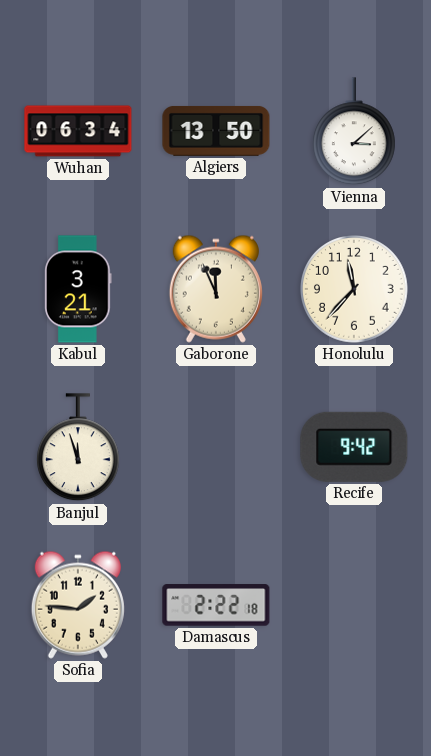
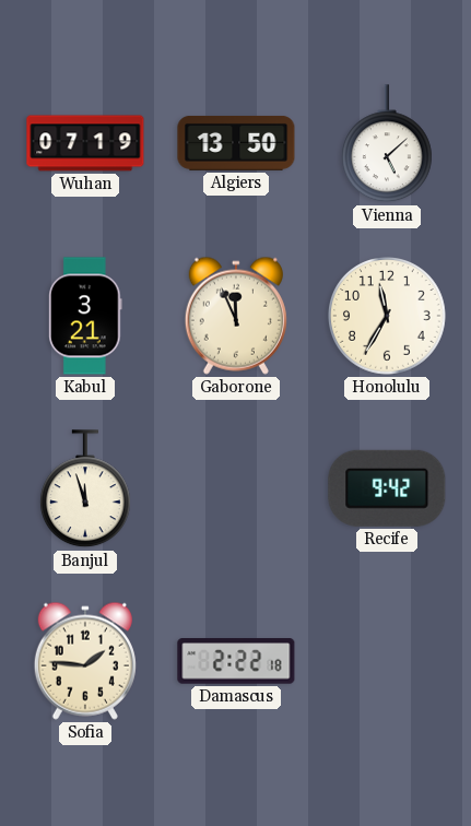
Wuhan: 06:34 -> 07:19
Vienna: 3:08 -> 5:08
Honolulu: 11:37 -> 11:35
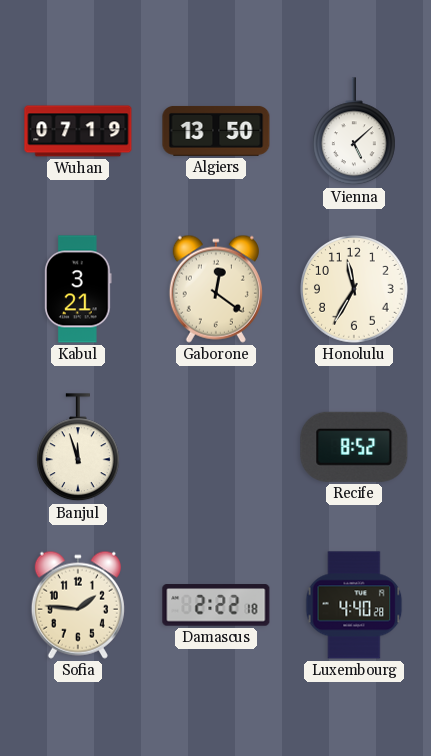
Gaborone: 11:56 -> 12:21
Recife: 9:42 -> 8:52
Luxembourg: none -> 4:40
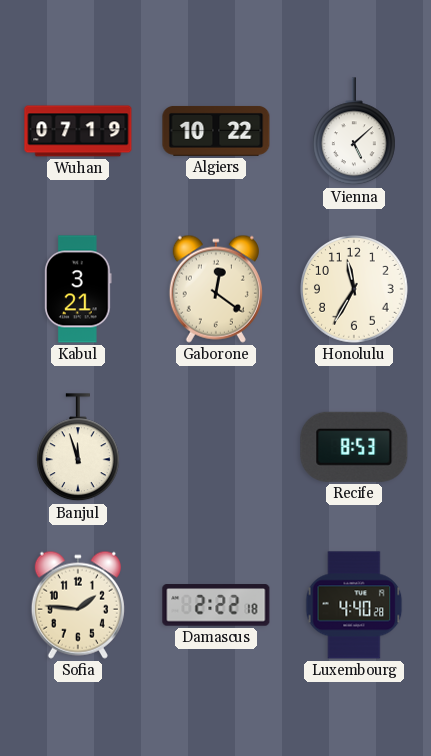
Algiers: 13:50 -> 10:22
Recife: 8:52 -> 8:53
